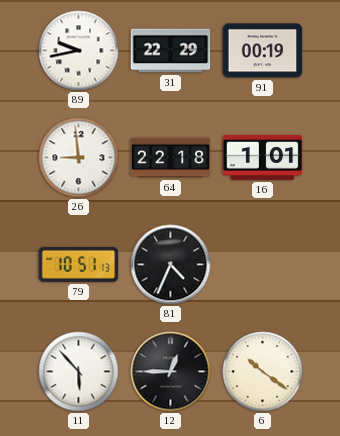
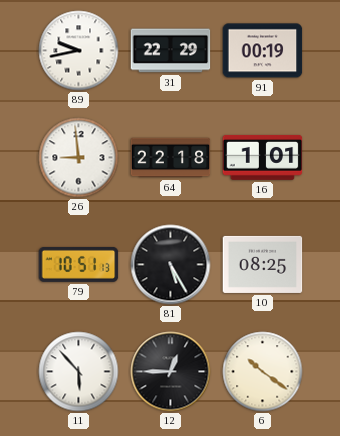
81: 4:34 -> 5:25
10: none -> 08:25
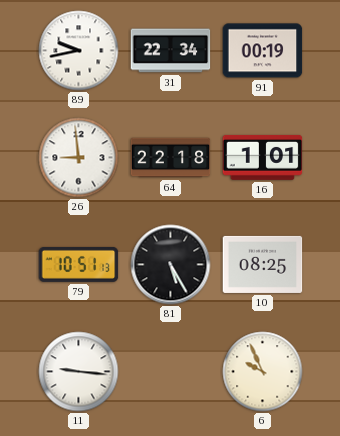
31: 22:29 -> 22:34
11: 5:53 -> 9:16
12: 12:45 -> none
6: 10:21 -> 9:56
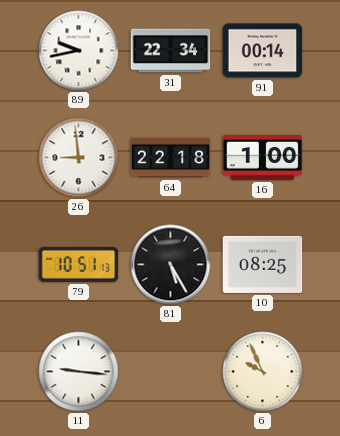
91: 00:19 -> 00:14
16: 1:01 -> 1:00
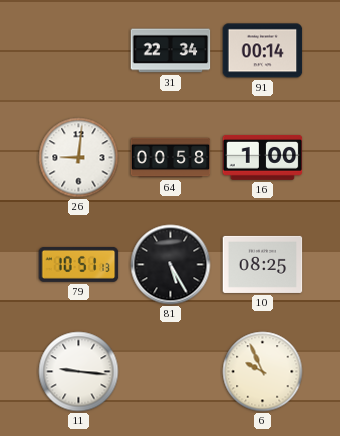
89: 9:43 -> none
26: 8:59 -> 9:01
64: 22:18 -> 00:58
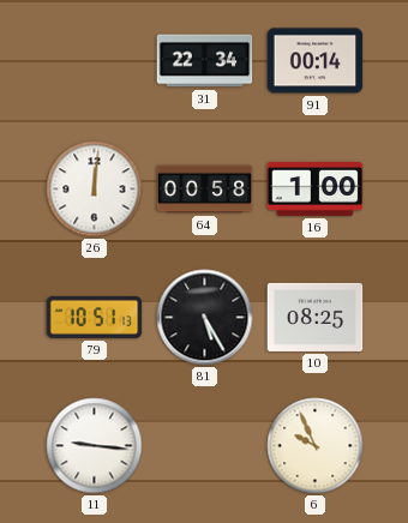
26: 9:01 -> 12:01
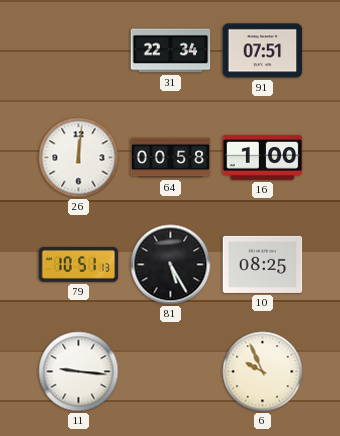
91: 00:14 -> 07:51
